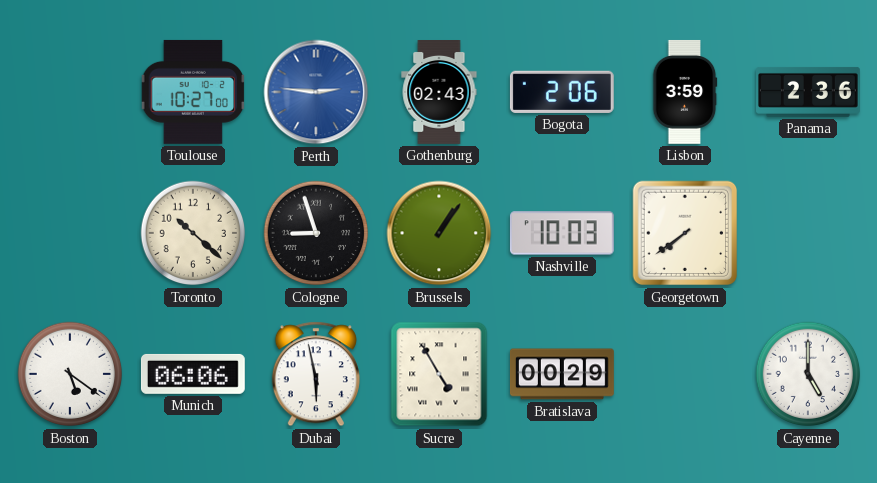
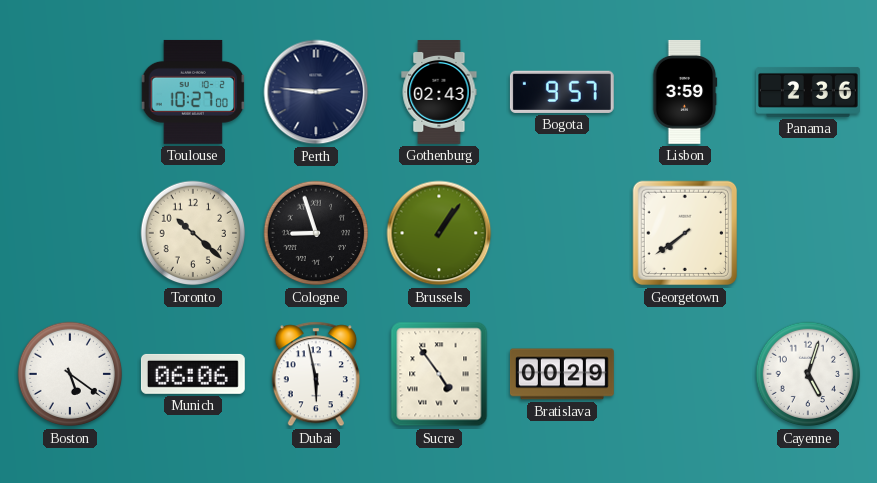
Perth dial: blue -> navy
Bogota: 2:06 -> 9:57
Nashville: 10:03 -> none
Sucre: 4:55 -> 4:54
Cayenne: 5:00 -> 5:03
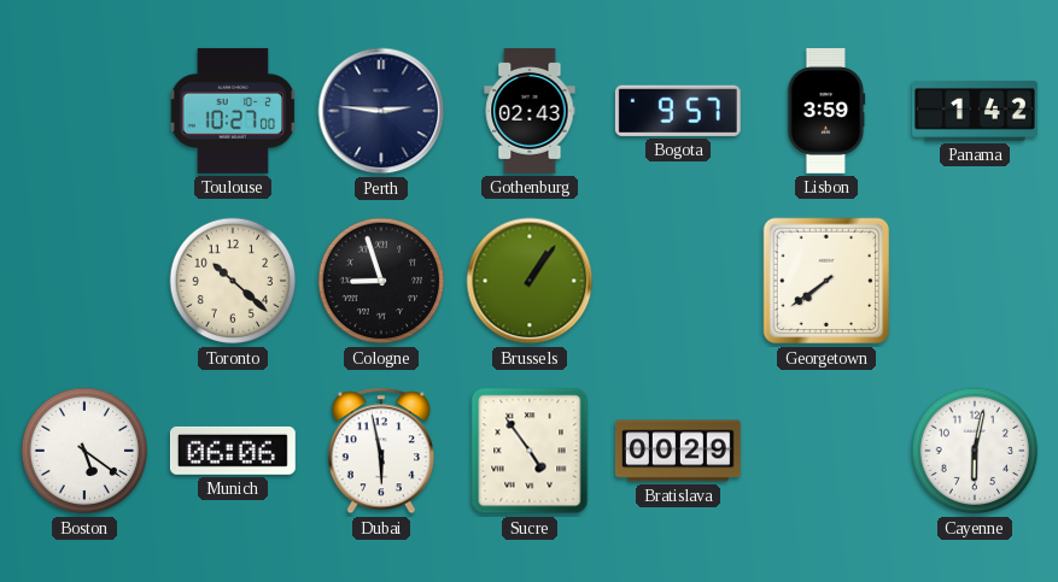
Panama: 2:36 -> 1:42
Cayenne: 5:03 -> 6:02
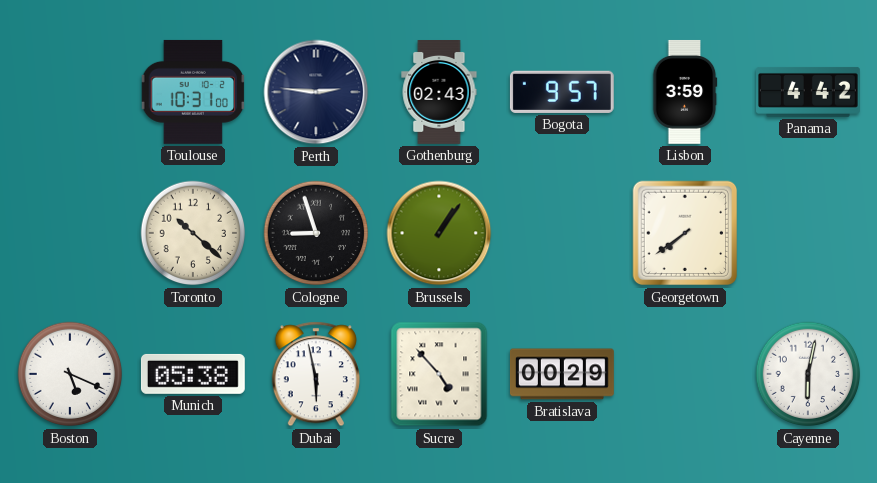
Toulouse: 10:27 -> 10:31
Panama: 1:42 -> 4:42
Boston: 5:21 -> 5:19
Munich: 06:06 -> 05:38
Sucre: 4:54 -> 4:53
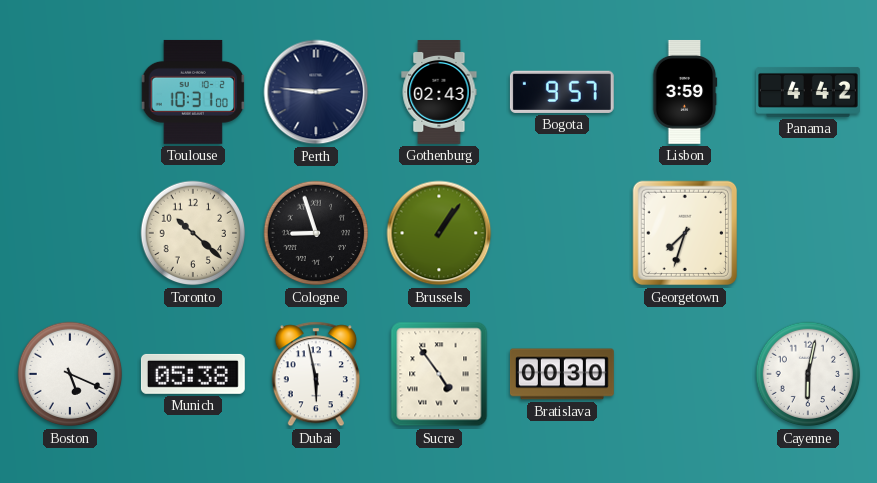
Georgetown: 7:39 -> 7:33
Sucre: 4:53 -> 4:54
Bratislava: 00:29 -> 00:30
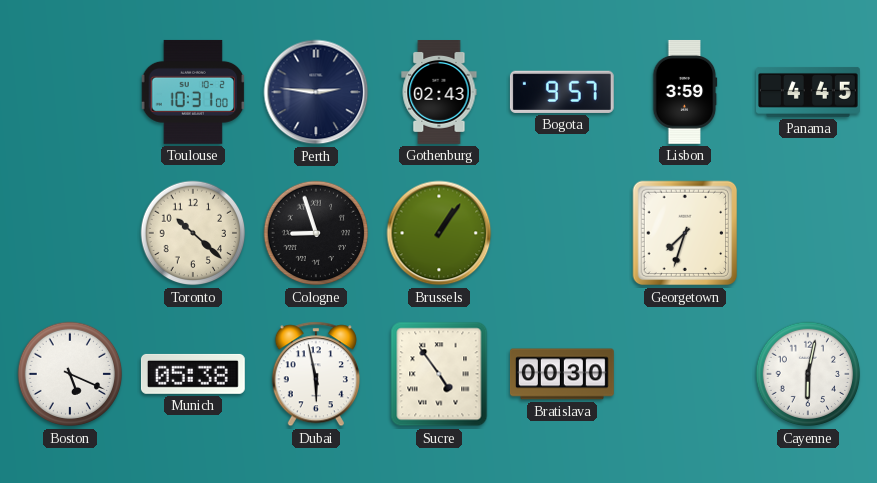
Panama: 4:42 -> 4:45
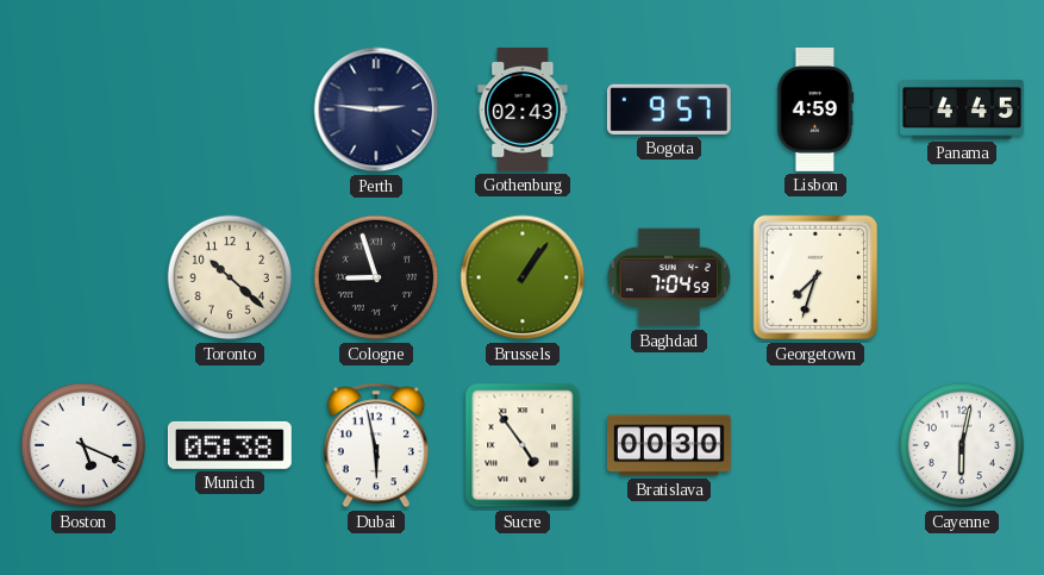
Toulouse: 10:31 -> none
Lisbon: 3:59 -> 4:59
Baghdad: none -> 7:04
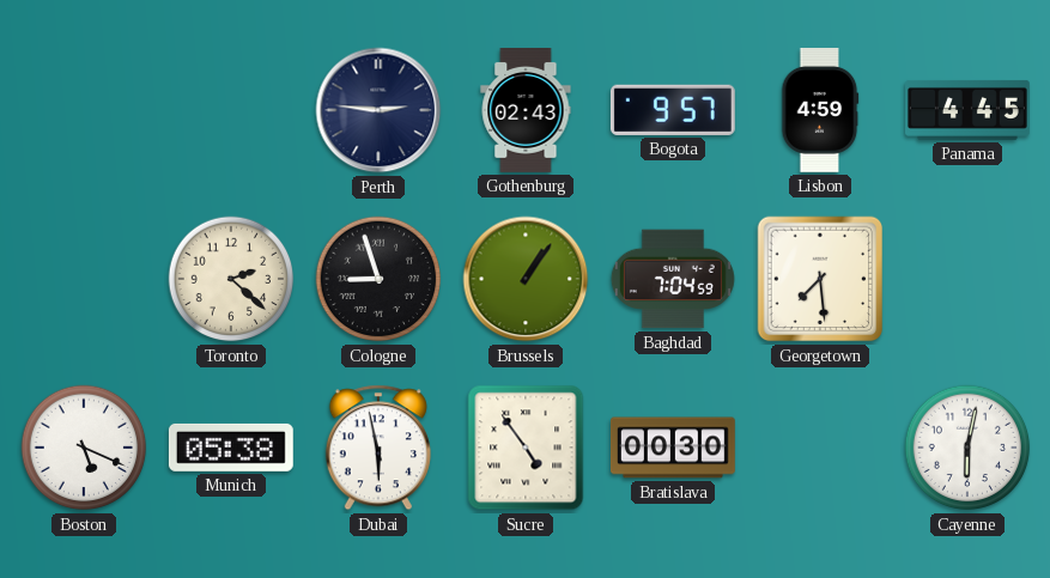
Toronto: 10:22 -> 2:22
Georgetown: 7:33 -> 7:29
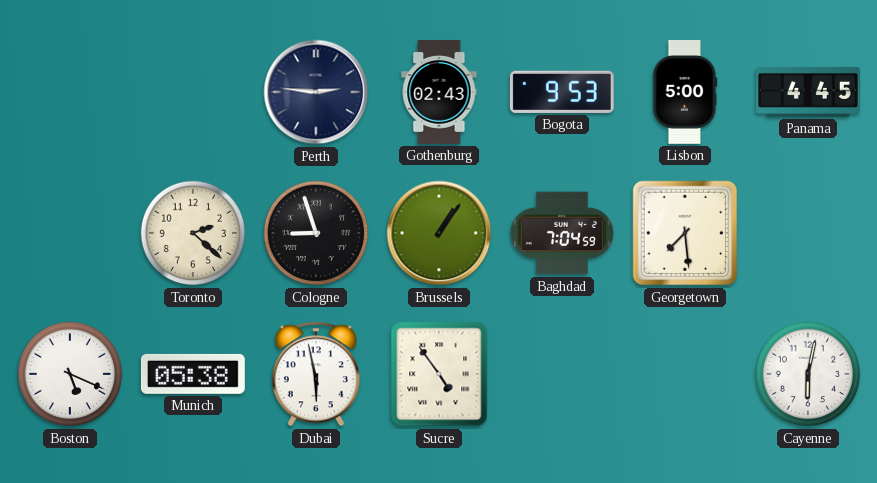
Bogota: 9:57 -> 9:53
Lisbon: 4:59 -> 5:00
Bratislava: 00:30 -> none
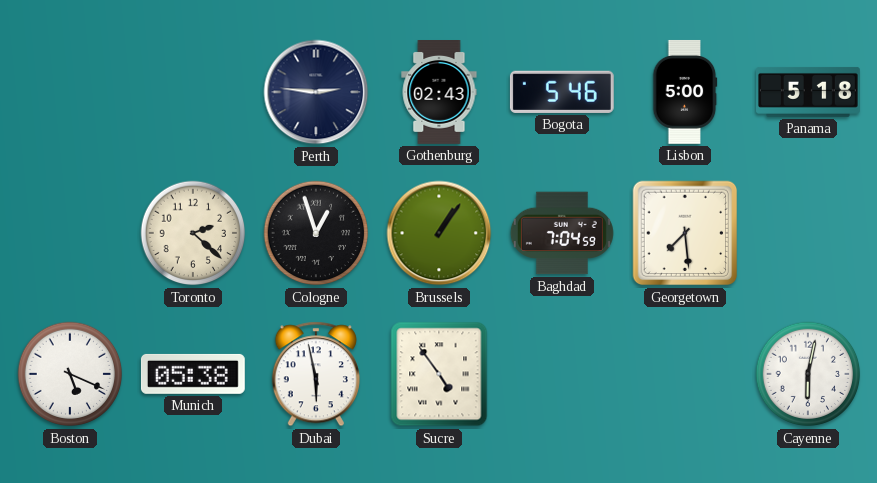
Bogota: 9:53 -> 5:46
Panama: 4:45 -> 5:18
Cologne: 8:57 -> 12:57
